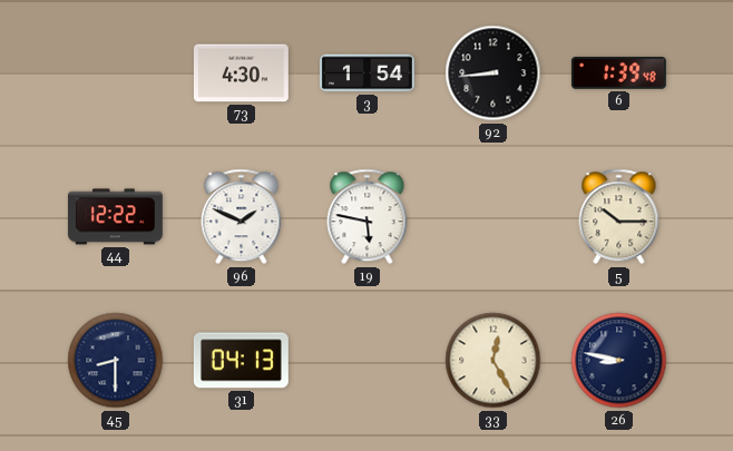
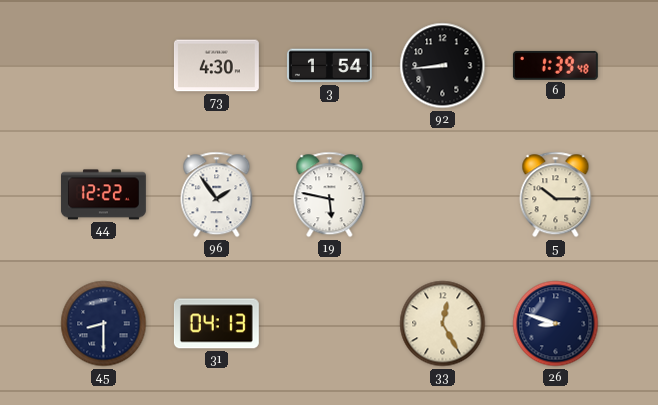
96: 1:49 -> 1:54
26: 8:47 -> 8:48
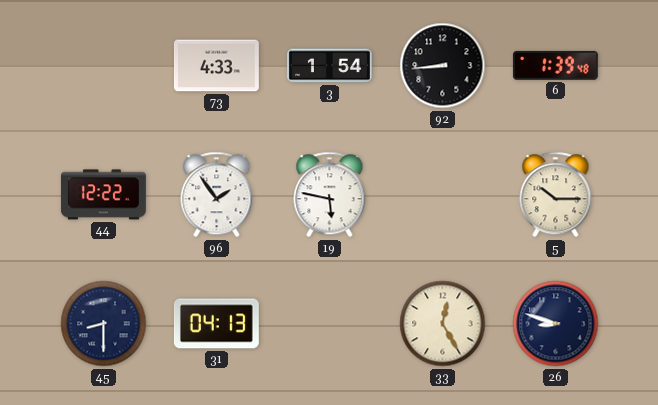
73: 4:30 -> 4:33
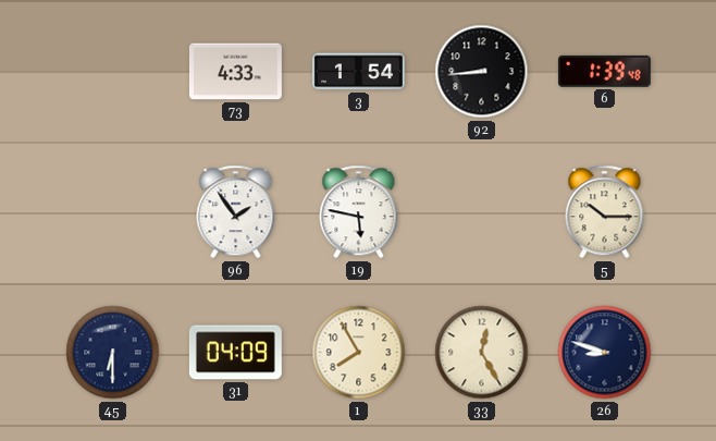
44: 12:22 -> none
45: 8:30 -> 6:30
31: 04:13 -> 04:09
1: none -> 7:55
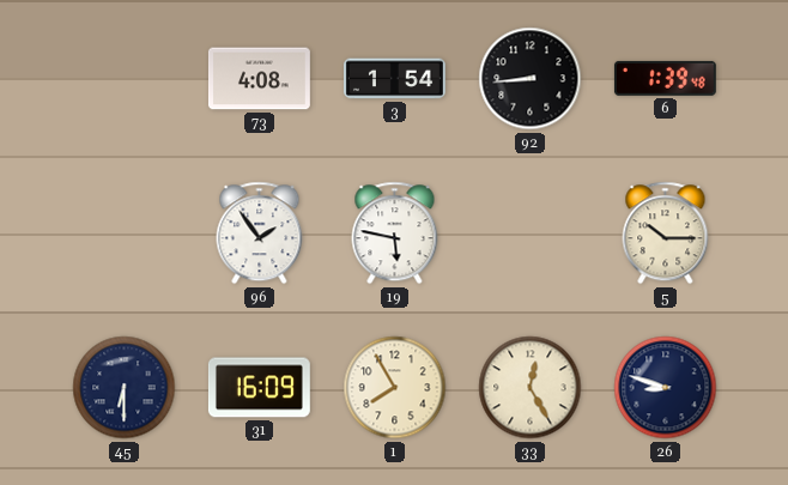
73: 4:33 -> 4:08
31: 04:09 -> 16:09
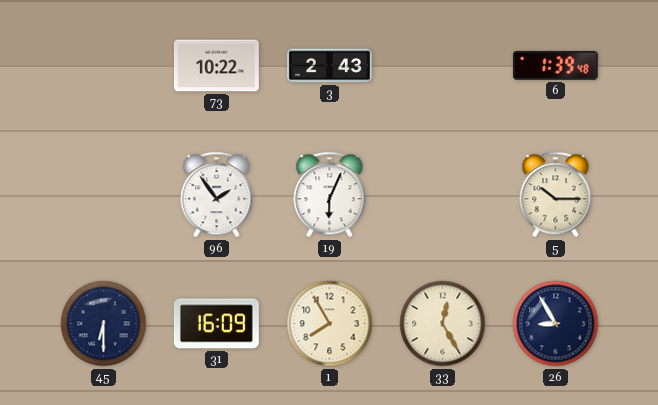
73: 4:08 -> 10:22
3: 1:54 -> 2:43
92: 8:44 -> none
19: 5:47 -> 6:04
26: 8:48 -> 8:55
